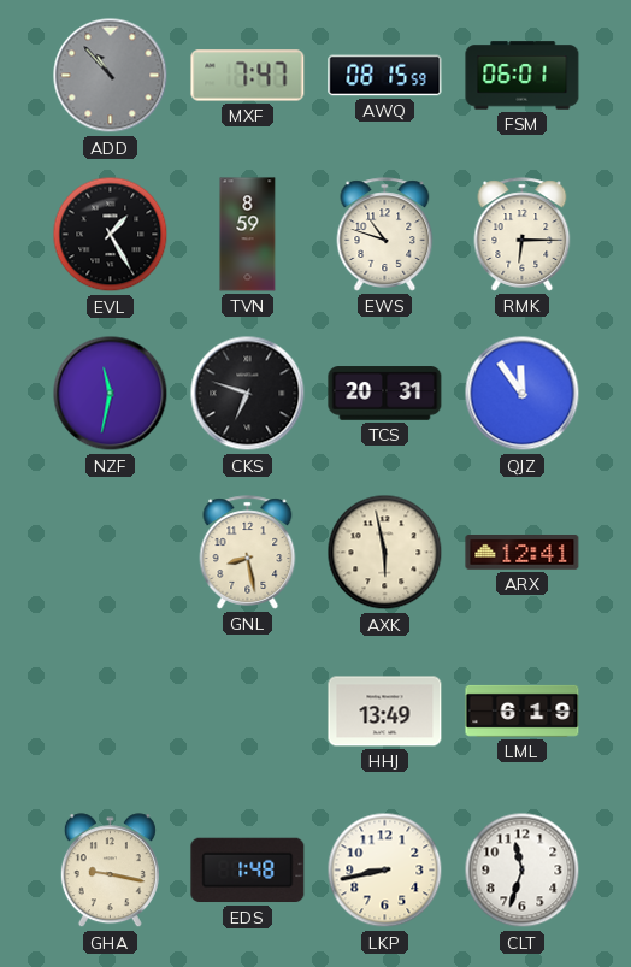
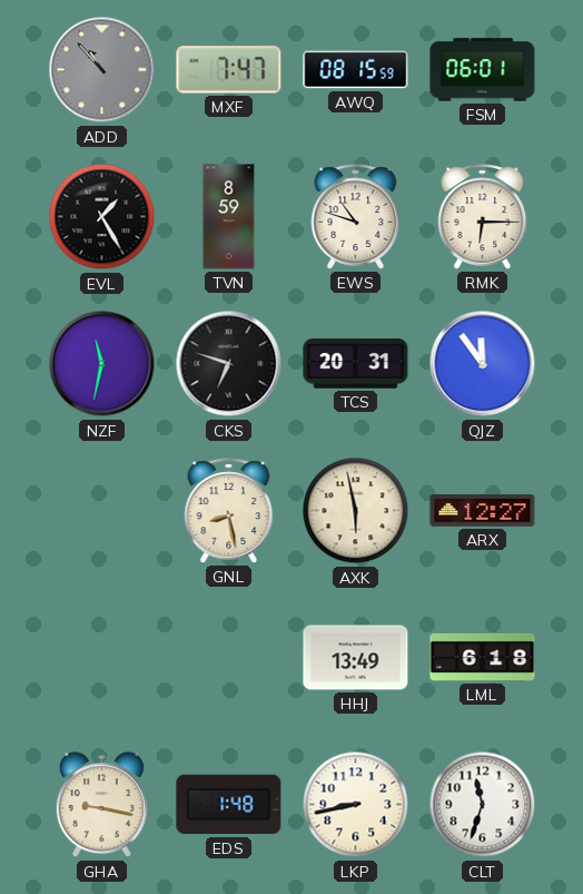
ARX: 12:41 -> 12:27
LML: 6:19 -> 6:18
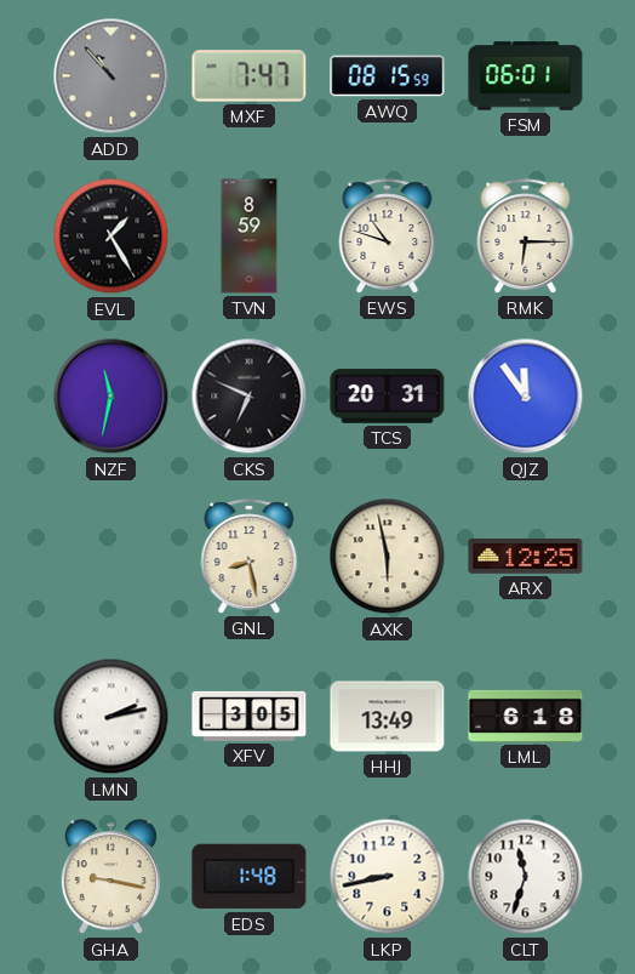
CKS: 6:48 -> 6:49
ARX: 12:27 -> 12:25
LMN: none -> 2:13
XFV: none -> 3:05
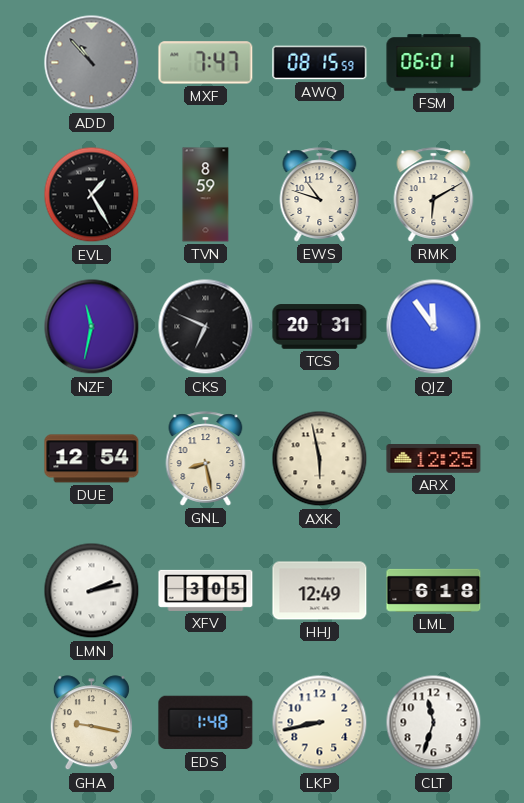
RMK: 6:15 -> 6:10
DUE: none -> 12:54
HHJ: 13:49 -> 12:49
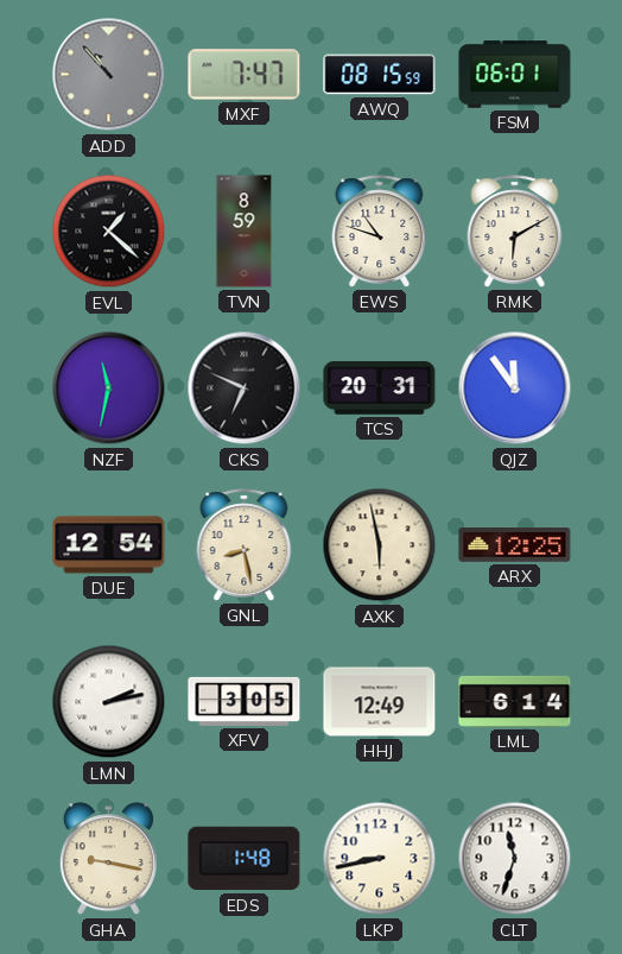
EVL: 1:25 -> 1:22
LML: 6:18 -> 6:14
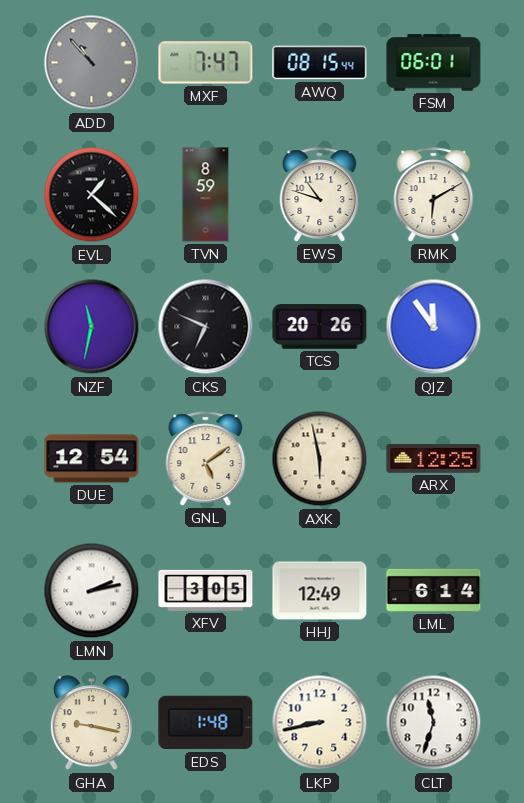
AWQ: 08:15:59 -> 08:15:44
TCS: 20:31 -> 20:26
GNL: 8:28 -> 5:09
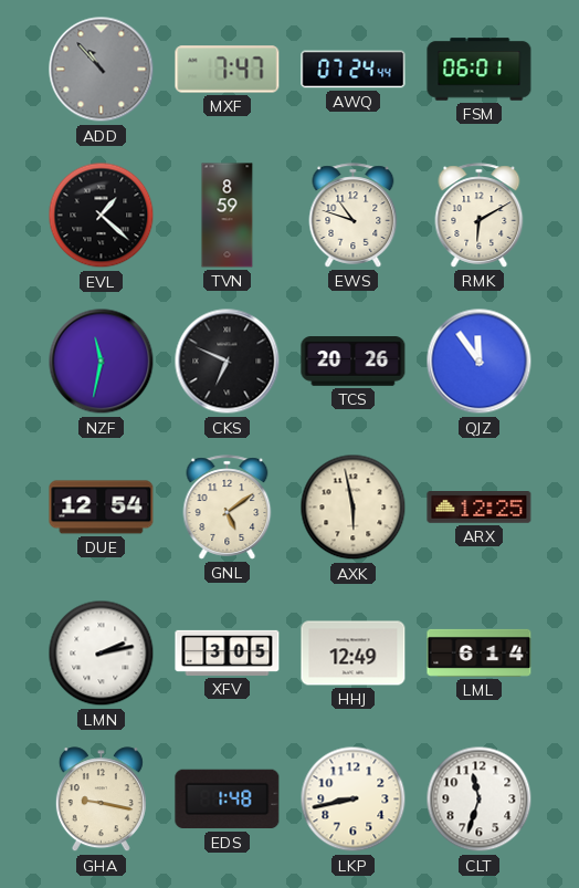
AWQ: 08:15 -> 07:24
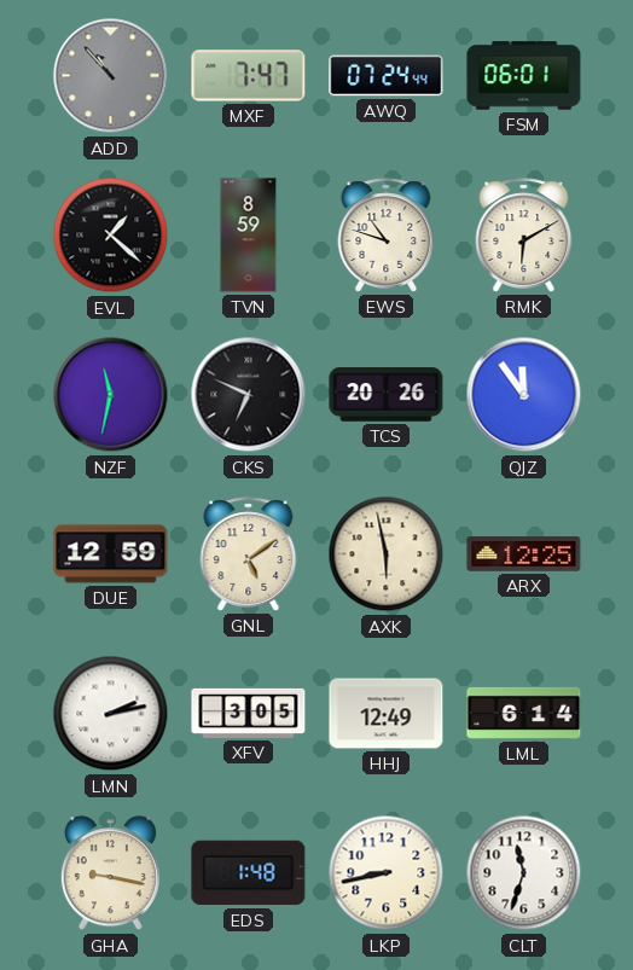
DUE: 12:54 -> 12:59
